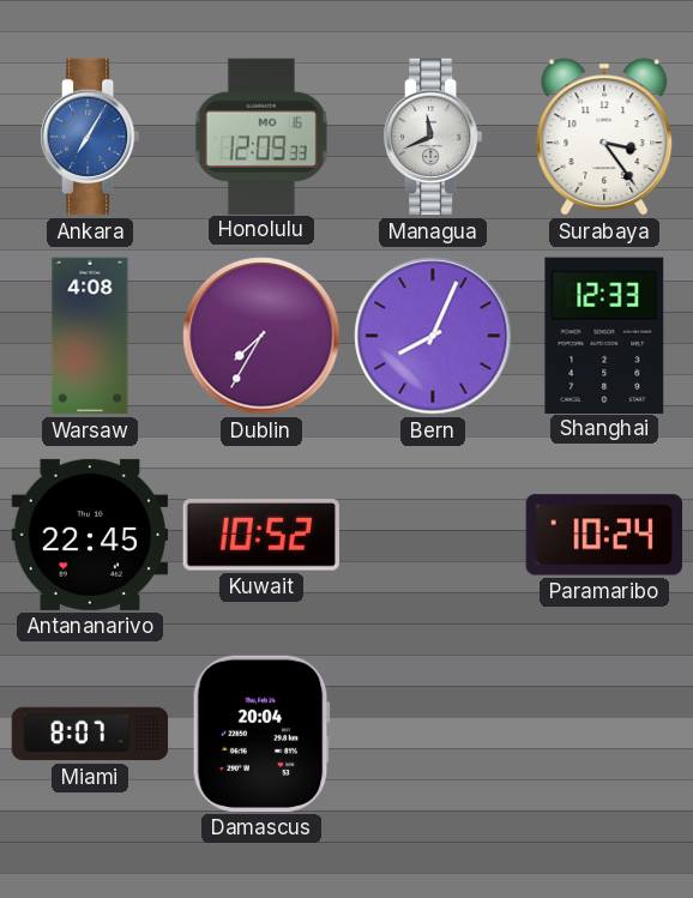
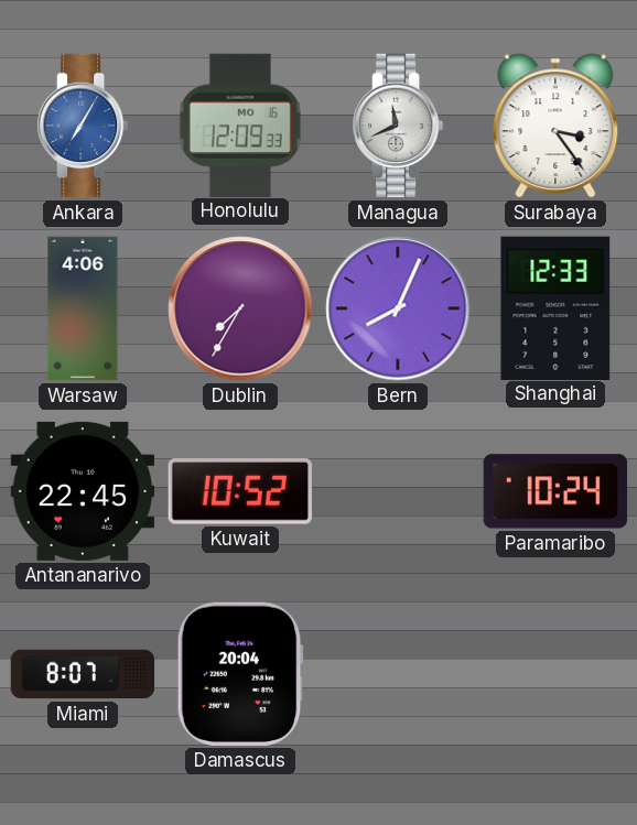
Warsaw: 4:08 -> 4:06
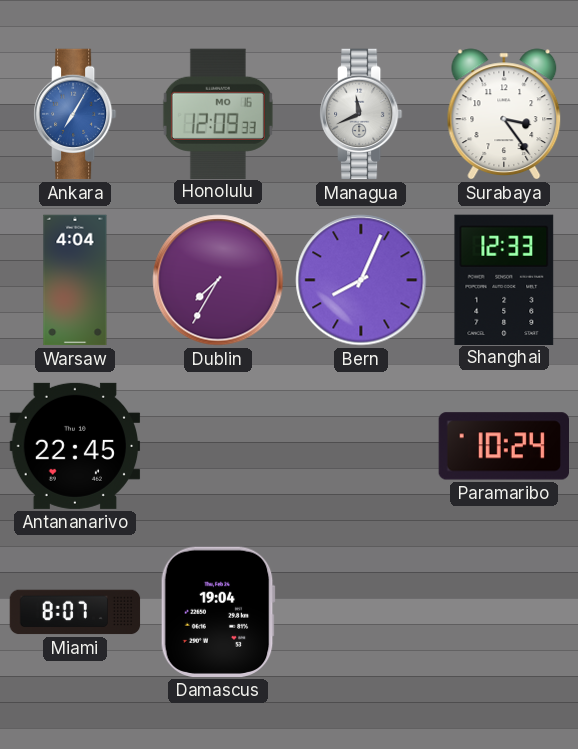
Warsaw: 4:06 -> 4:04
Kuwait: 10:52 -> none
Damascus: 20:04 -> 19:04
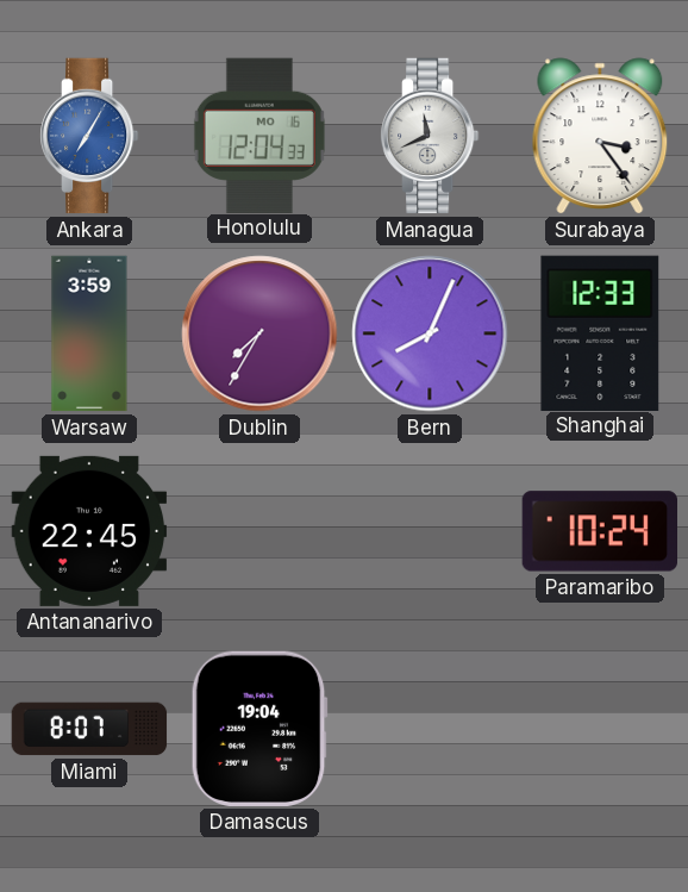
Honolulu: 12:09 -> 12:04
Warsaw: 4:04 -> 3:59
